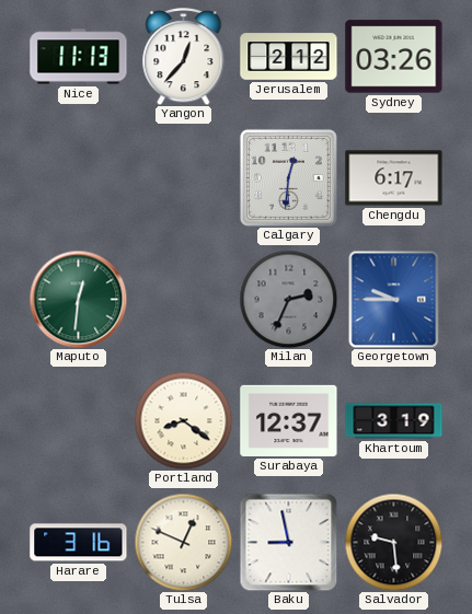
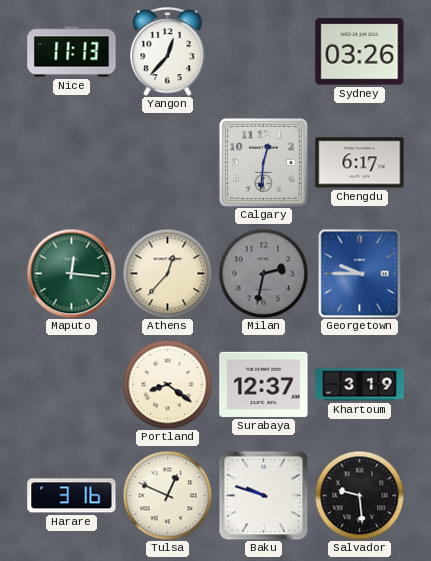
Jerusalem: 2:12 -> none
Maputo: 12:31 -> 12:16
Athens: none -> 12:37
Milan: 2:34 -> 2:32
Baku: 8:58 -> 9:48
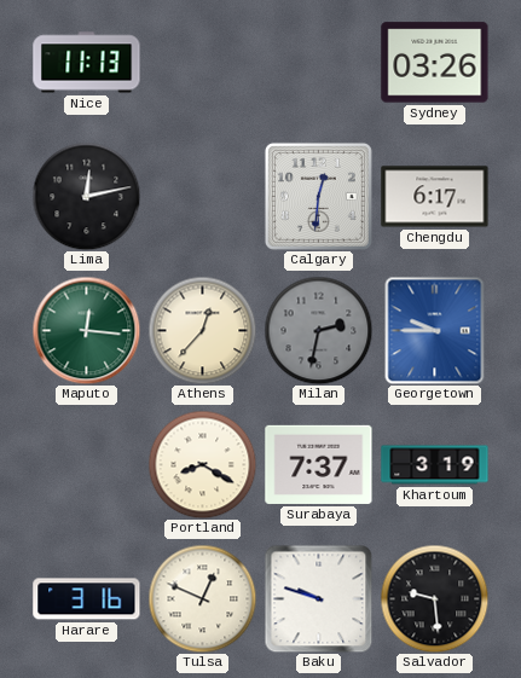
Yangon: 12:37 -> none
Lima: none -> 12:13
Portland: 8:21 -> 8:20
Surabaya: 12:37 -> 7:37
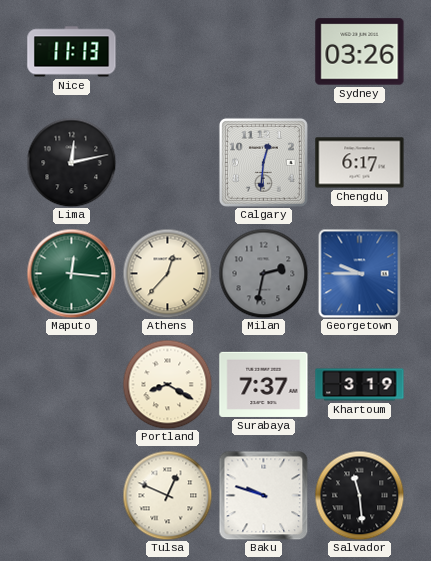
Harare: 3:16 -> none
Salvador: 9:29 -> 11:29
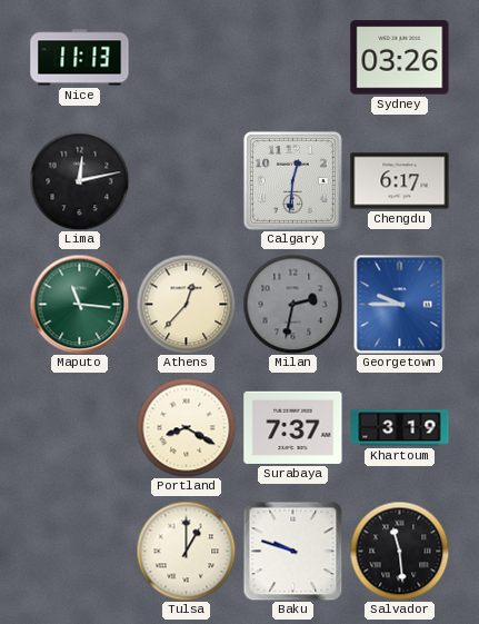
Maputo: 12:16 -> 11:16
Tulsa: 12:49 -> 1:00
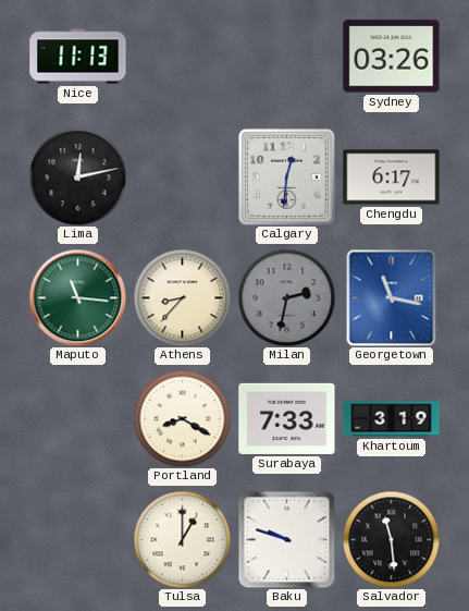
Athens: 12:37 -> 8:37
Georgetown: 9:45 -> 11:17
Surabaya: 7:37 -> 7:33
